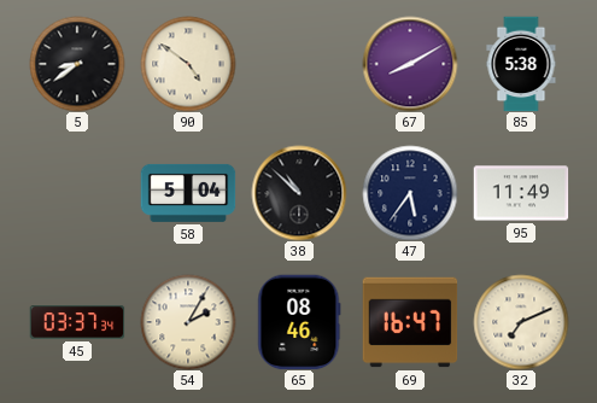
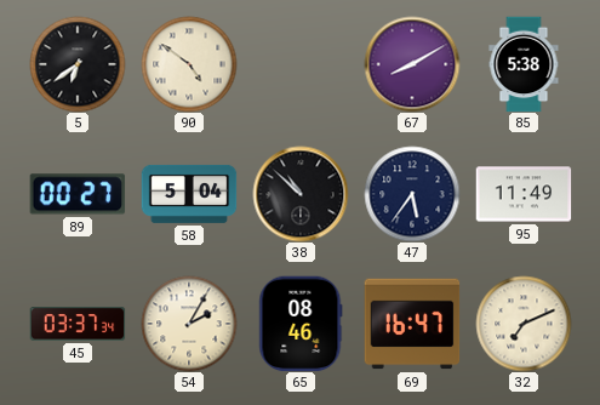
5: 8:39 -> 6:39
89: none -> 00:27
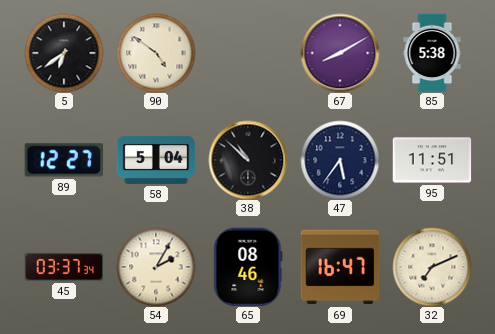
89: 00:27 -> 12:27
95: 11:49 -> 11:51
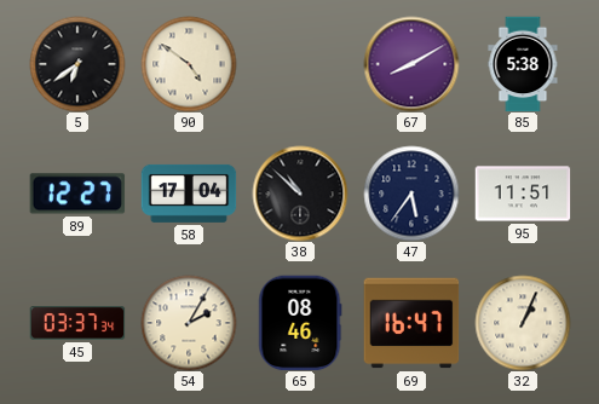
58: 5:04 -> 17:04
32: 7:11 -> 1:04
